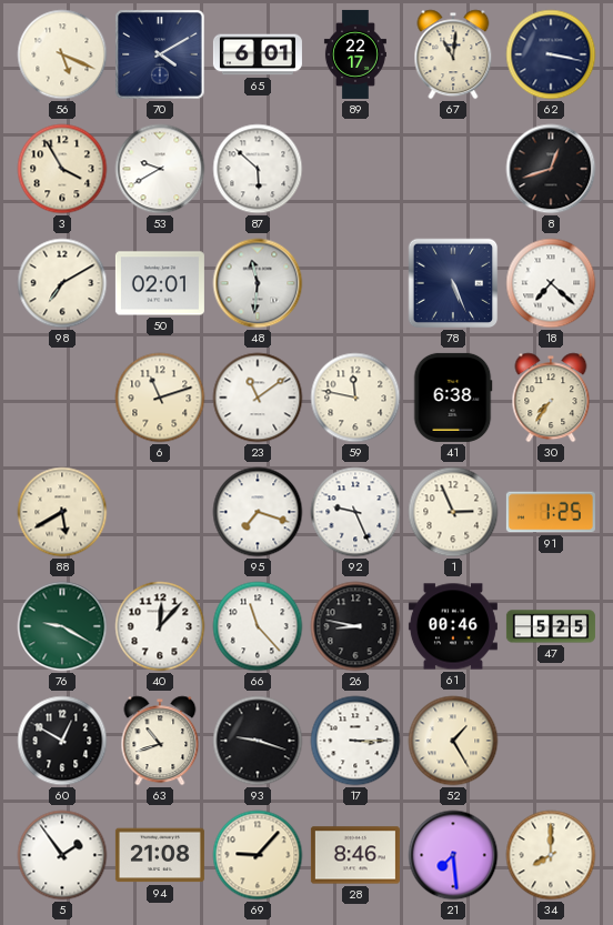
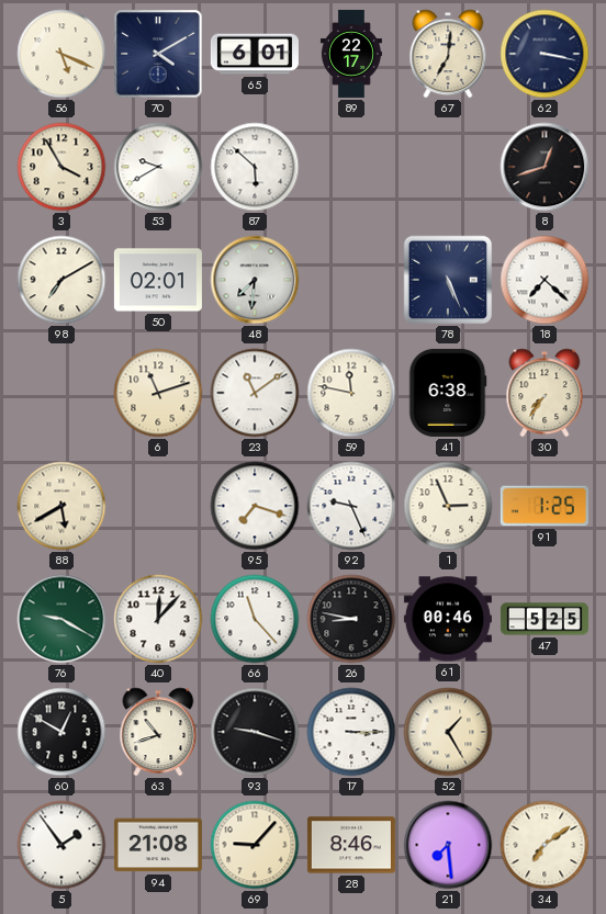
67: 11:01 -> 7:01
48: 11:31 -> 7:31
34: 8:00 -> 7:09
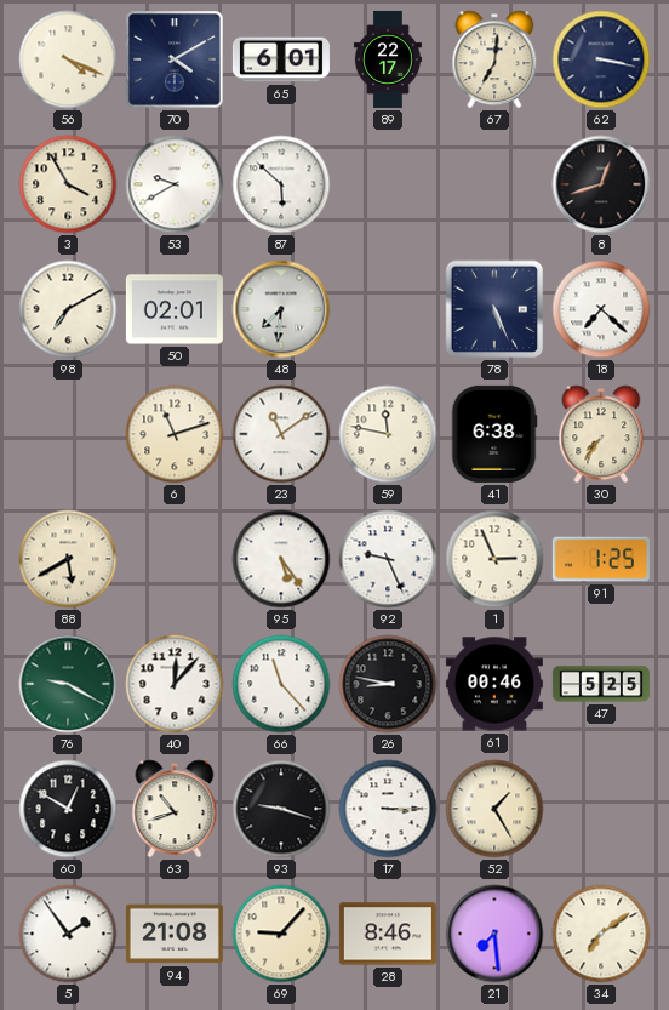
56: 5:19 -> 4:19
95: 7:18 -> 5:24
